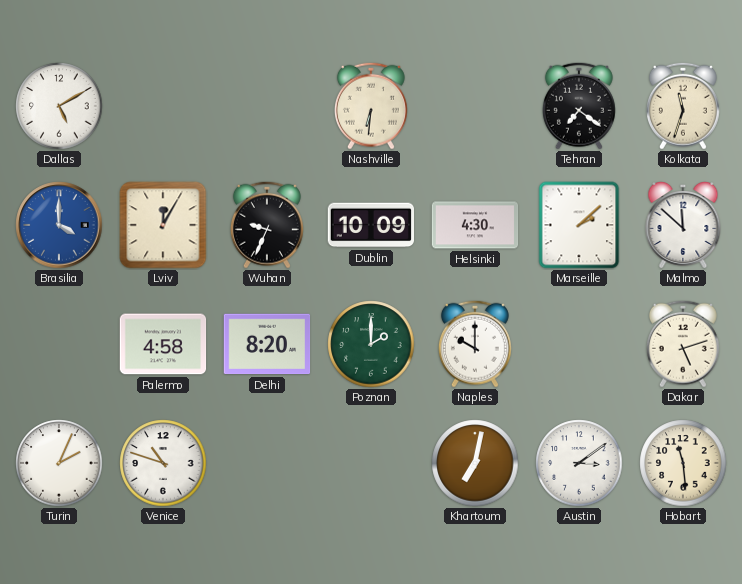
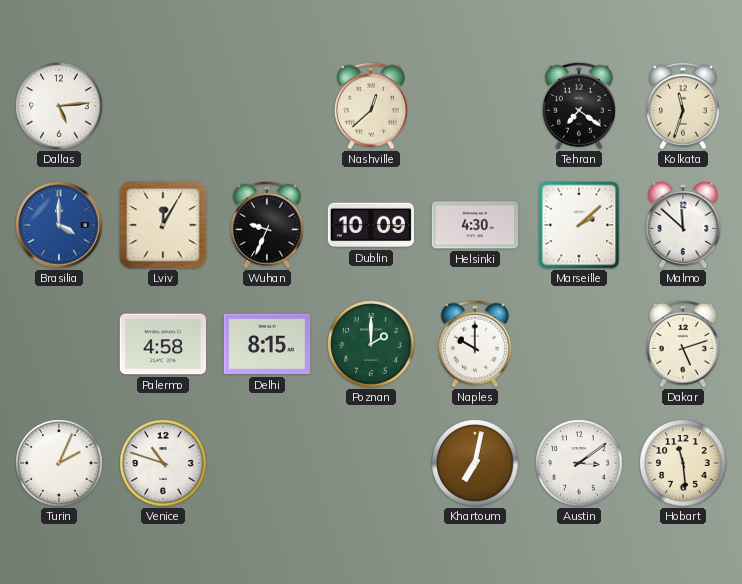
Dallas: 5:10 -> 5:14
Nashville: 6:31 -> 12:38
Delhi: 8:20 -> 8:15
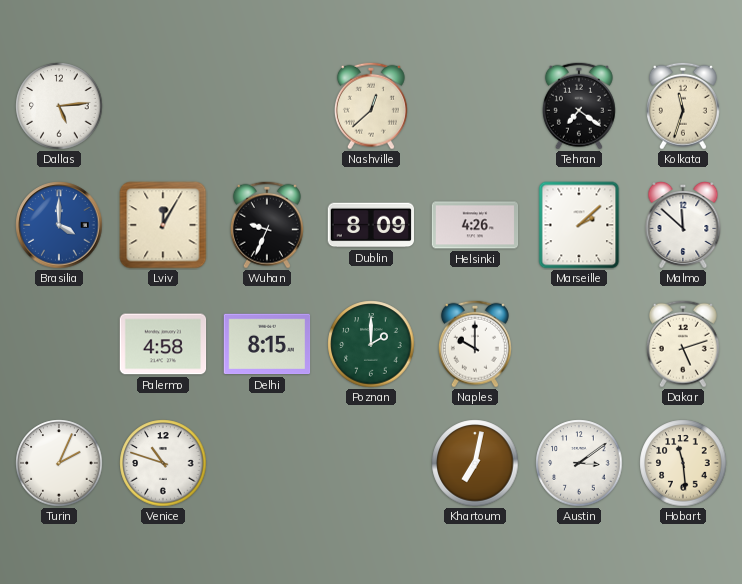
Dublin: 10:09 -> 8:09
Helsinki: 4:30 -> 4:26
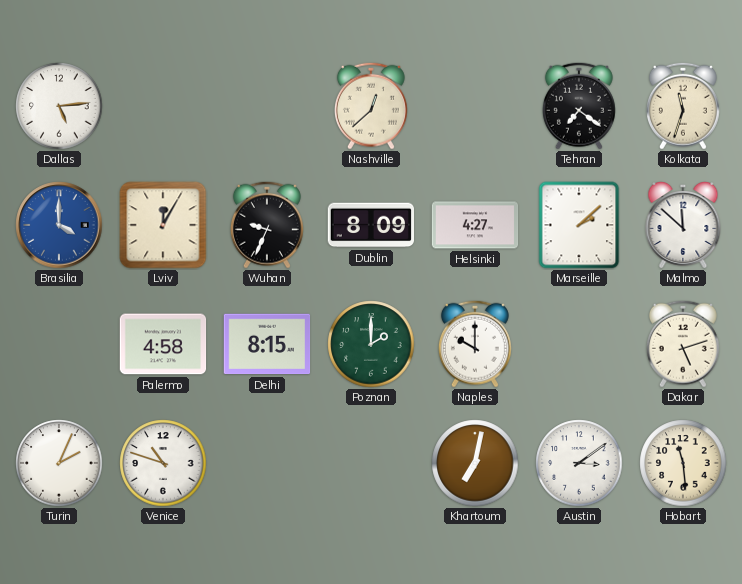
Helsinki: 4:26 -> 4:27
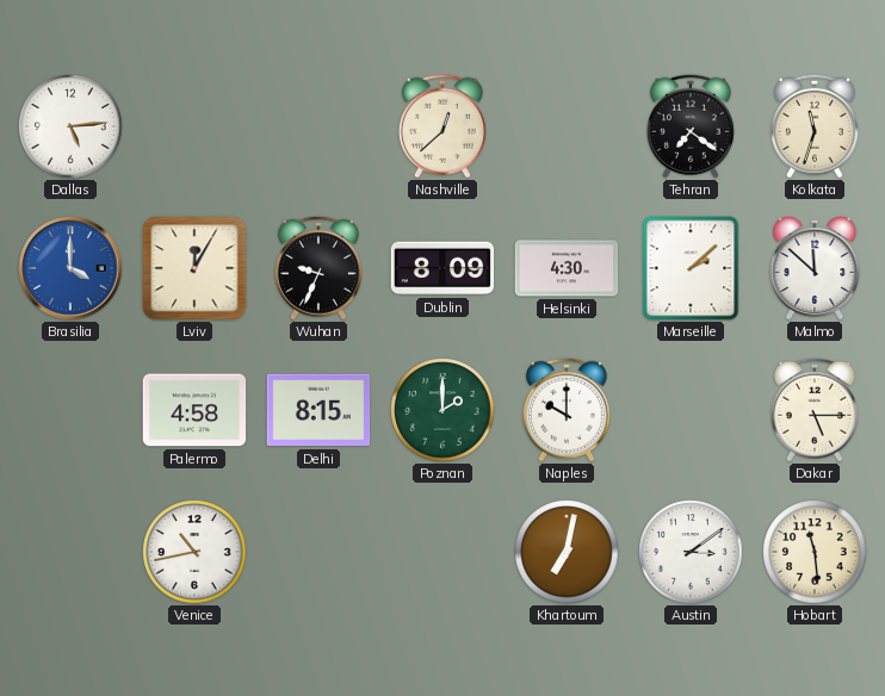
Helsinki: 4:27 -> 4:30
Dakar: 5:12 -> 5:15
Turin: 2:04 -> none
Venice: 10:48 -> 10:43
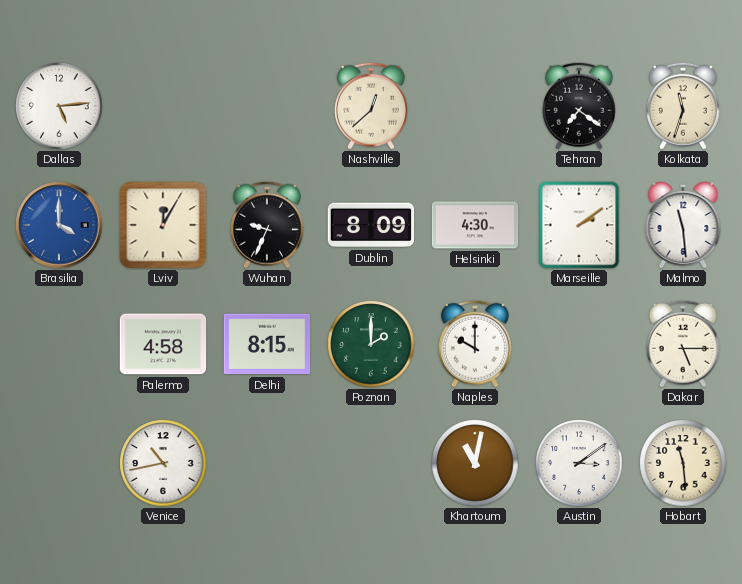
Marseille: 2:08 -> 2:09
Malmo: 11:52 -> 11:29
Khartoum: 7:02 -> 11:02
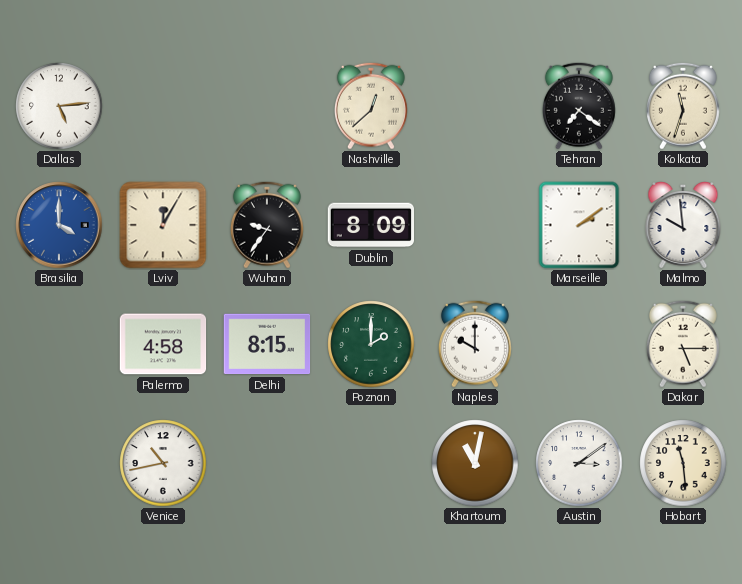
Wuhan: 9:34 -> 9:36
Helsinki: 4:30 -> none
Malmo: 11:29 -> 9:59
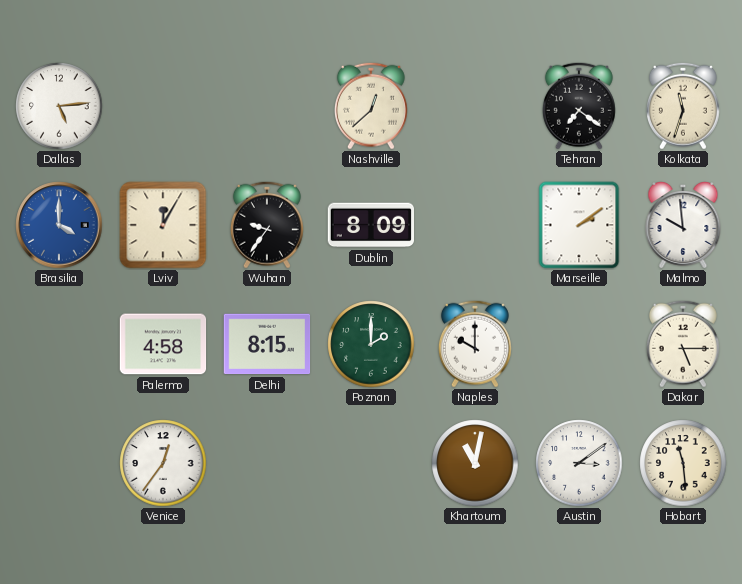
Venice: 10:43 -> 12:36
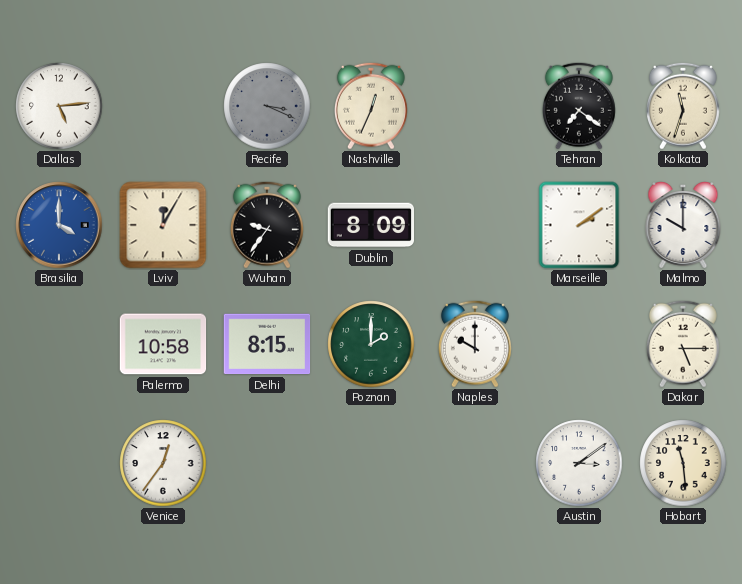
Recife: none -> 3:19
Nashville: 12:38 -> 12:34
Malmo: 9:59 -> 10:00
Palermo: 4:58 -> 10:58
Khartoum: 11:02 -> none
